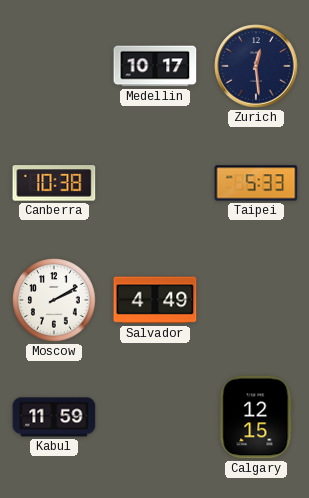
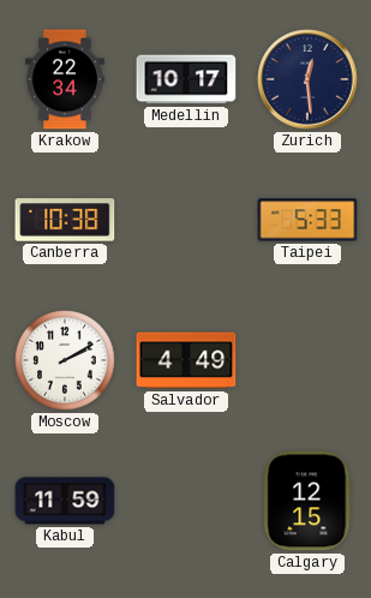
Krakow: none -> 22:34
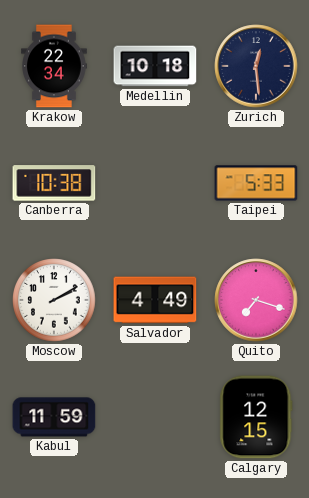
Medellin: 10:17 -> 10:18
Quito: none -> 7:18
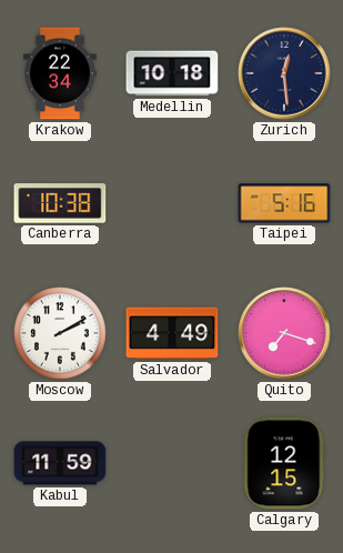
Taipei: 5:33 -> 5:16
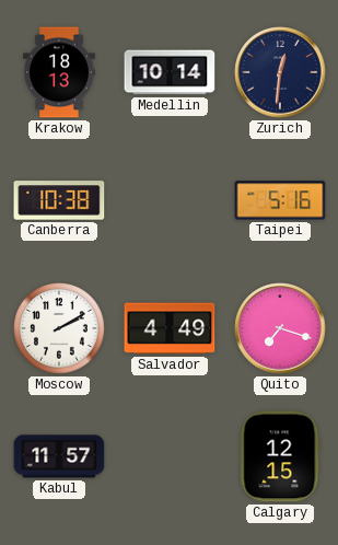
Krakow: 22:34 -> 18:13
Medellin: 10:18 -> 10:14
Zurich: 12:29 -> 12:31
Kabul: 11:59 -> 11:57
